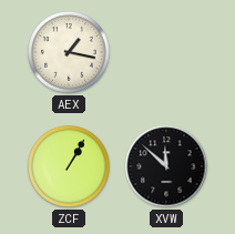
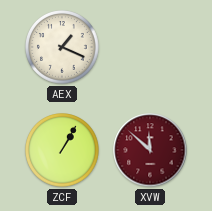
AEX: 1:17 -> 1:19
XVW dial: black -> burgundy
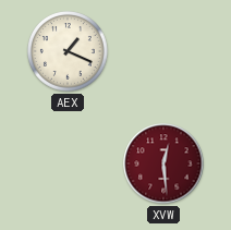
ZCF: 1:05 -> none
XVW: 11:52 -> 12:29
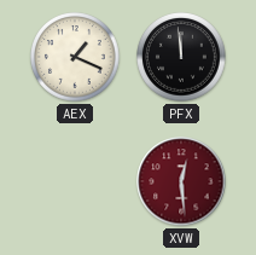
PFX: none -> 11:59
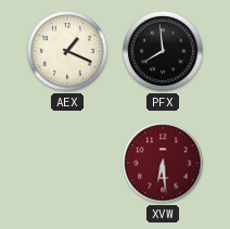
PFX: 11:59 -> 7:59
XVW: 12:29 -> 6:29
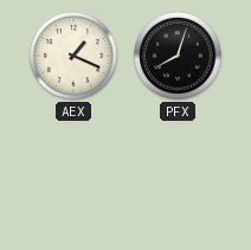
PFX: 7:59 -> 8:03
XVW: 6:29 -> none
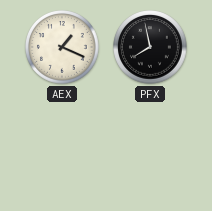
PFX: 8:03 -> 7:58
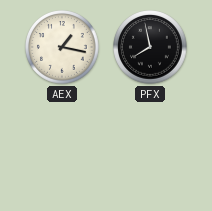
AEX: 1:19 -> 1:17
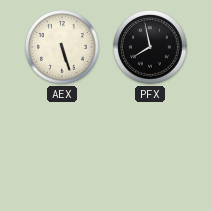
AEX: 1:17 -> 5:27
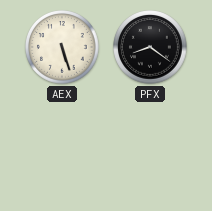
PFX: 7:58 -> 8:21
